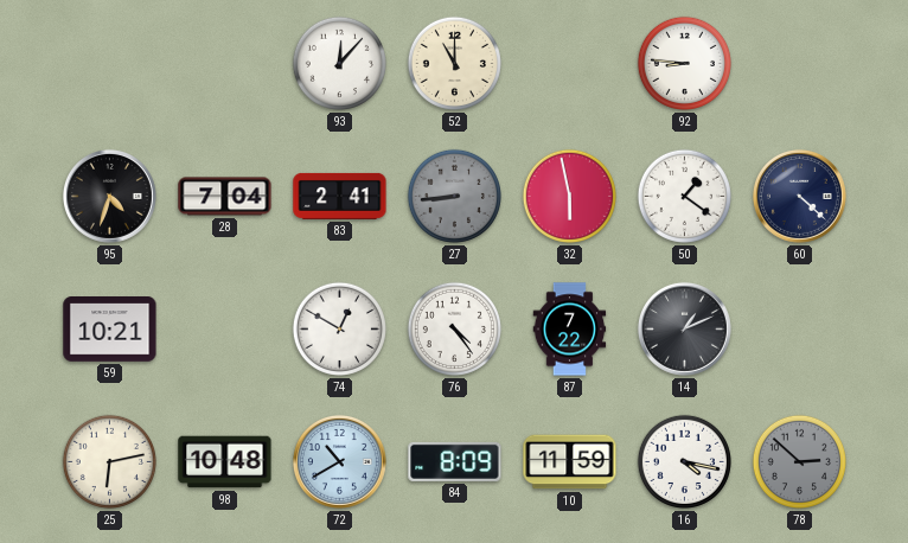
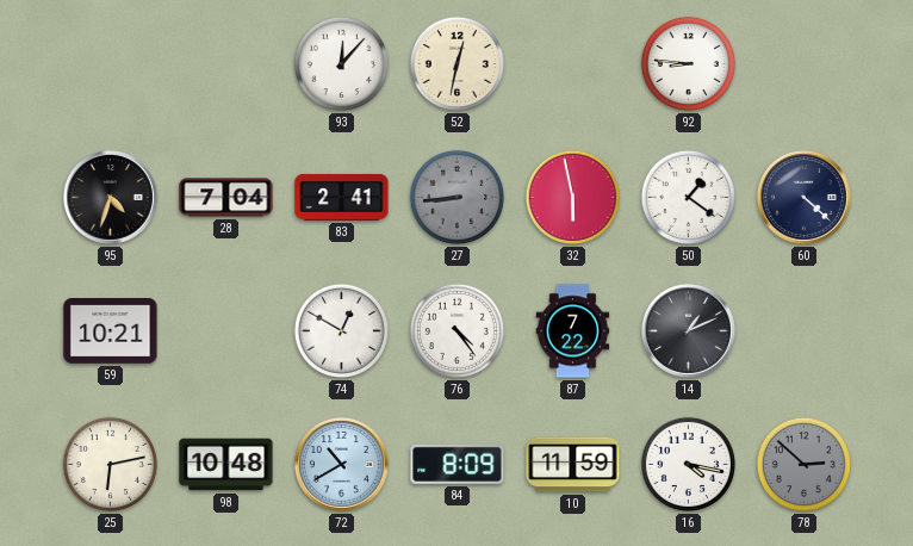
52: 11:00 -> 12:32
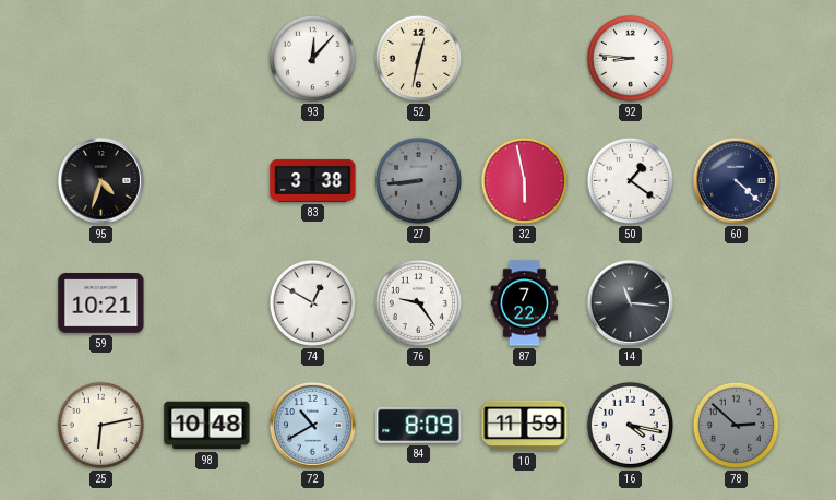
28: 7:04 -> none
83: 2:41 -> 3:38
76: 4:24 -> 9:24
14: 1:11 -> 11:16
